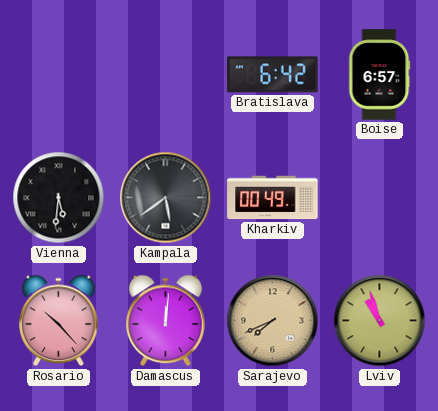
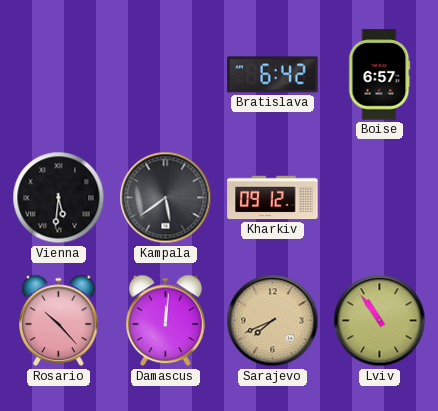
Kharkiv: 00:49 -> 09:12
Lviv: 10:57 -> 10:54
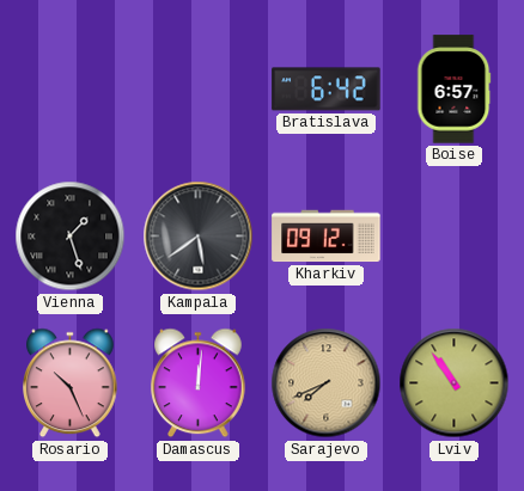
Vienna: 5:31 -> 1:27
Rosario: 10:23 -> 10:26
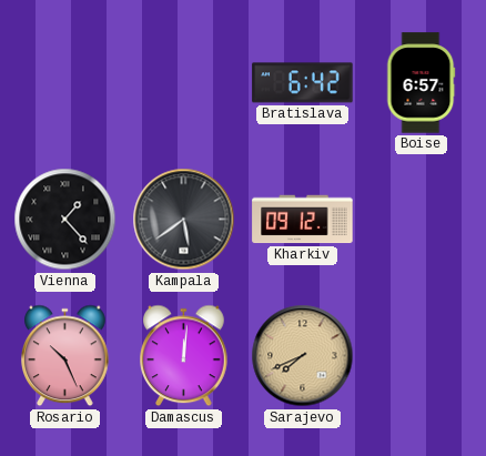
Vienna: 1:27 -> 1:23
Lviv: 10:54 -> none
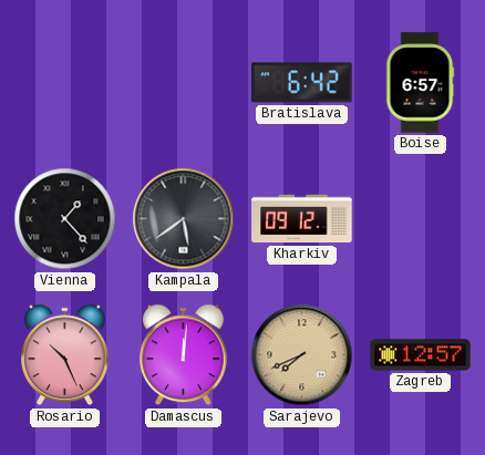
Zagreb: none -> 12:57
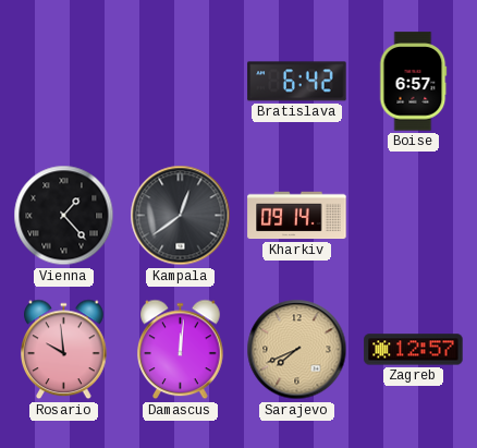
Kampala: 5:39 -> 12:39
Kharkiv: 09:12 -> 09:14
Rosario: 10:26 -> 9:59
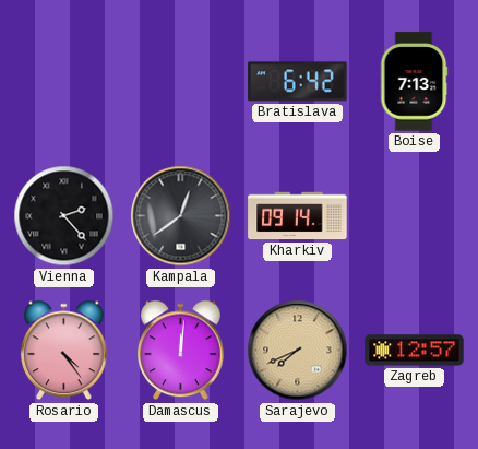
Boise: 6:57 -> 7:13
Vienna: 1:23 -> 2:23
Rosario: 9:59 -> 4:24
